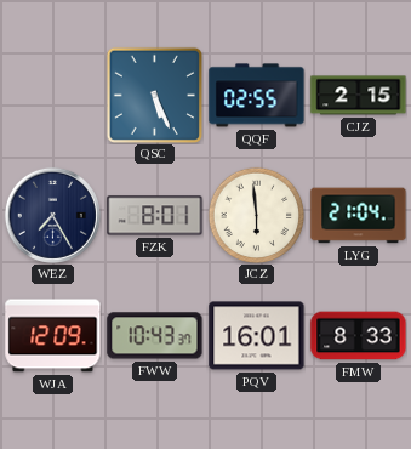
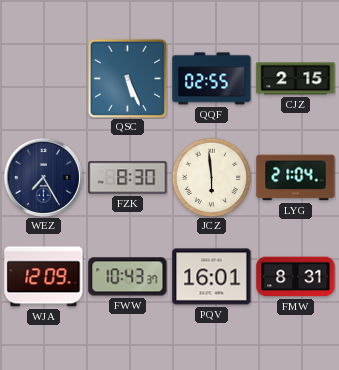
FZK: 8:01 -> 8:30
FMW: 8:33 -> 8:31
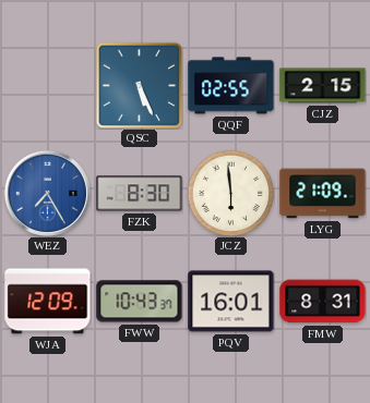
WEZ dial: navy -> blue
LYG: 21:04 -> 21:09
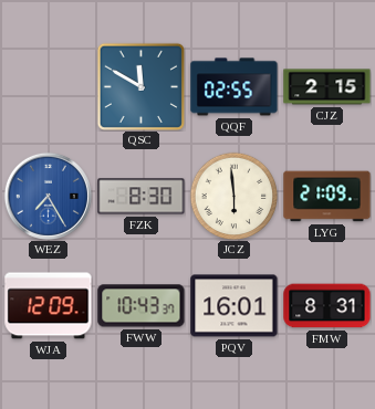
QSC: 5:26 -> 11:50
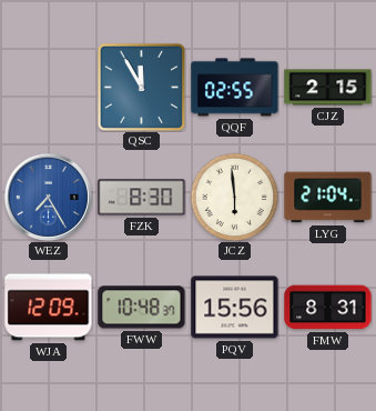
QSC: 11:50 -> 11:55
LYG: 21:09 -> 21:04
FWW: 10:43 -> 10:48
PQV: 16:01 -> 15:56
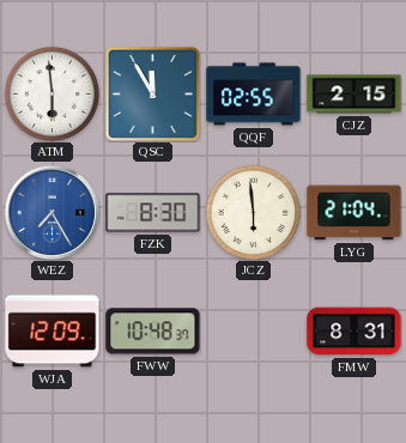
ATM: none -> 5:59
PQV: 15:56 -> none
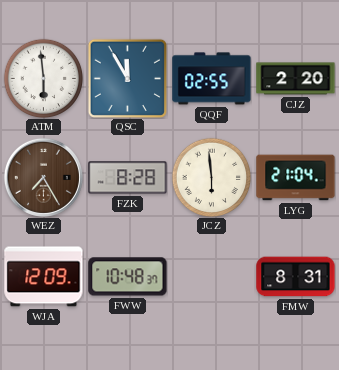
CJZ: 2:15 -> 2:20
WEZ dial: blue -> brown
FZK: 8:30 -> 8:28
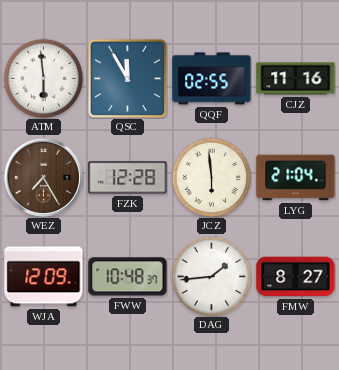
CJZ: 2:20 -> 11:16
FZK: 8:28 -> 12:28
DAG: none -> 1:44
FMW: 8:31 -> 8:27
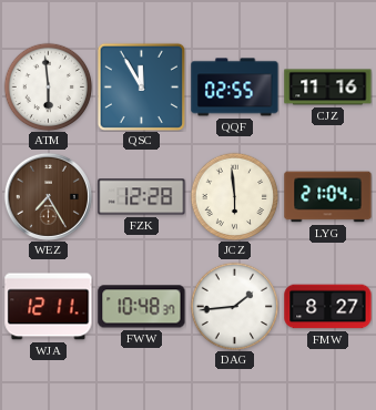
WJA: 12:09 -> 12:11
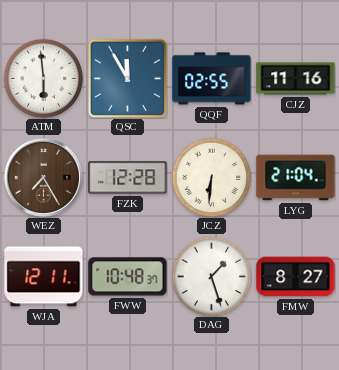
JCZ: 5:59 -> 6:31
DAG: 1:44 -> 1:27
